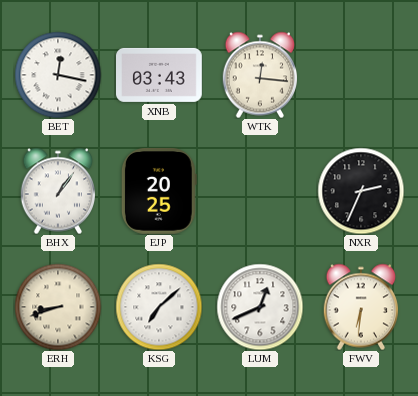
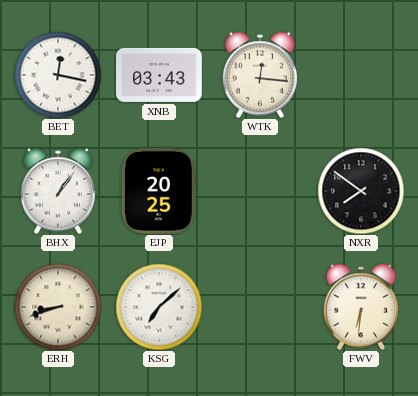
NXR: 2:34 -> 7:51
LUM: 12:41 -> none
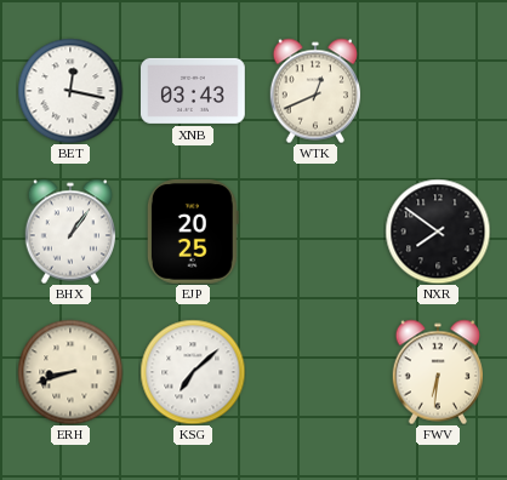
WTK: 12:16 -> 12:41
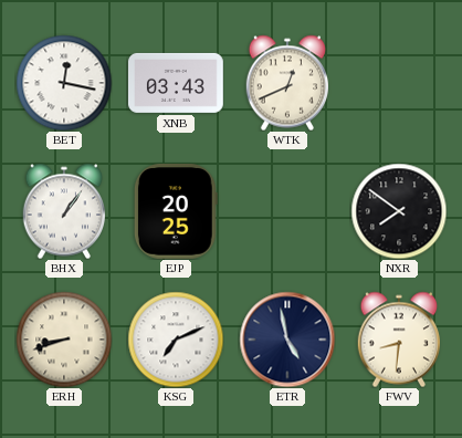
KSG: 7:08 -> 7:11
ETR: none -> 4:58
FWV: 6:31 -> 8:31
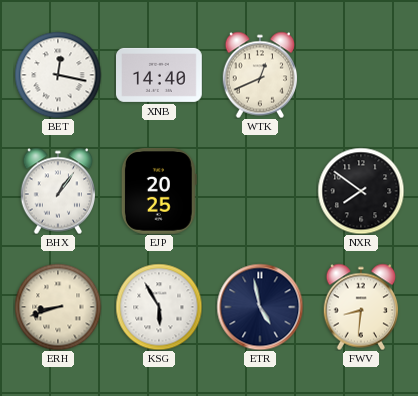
XNB: 03:43 -> 14:40
KSG: 7:11 -> 5:55
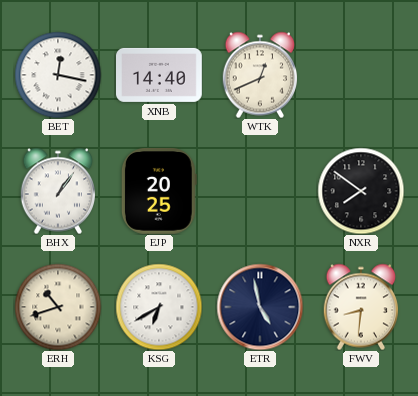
ERH: 8:42 -> 10:42
KSG: 5:55 -> 6:40
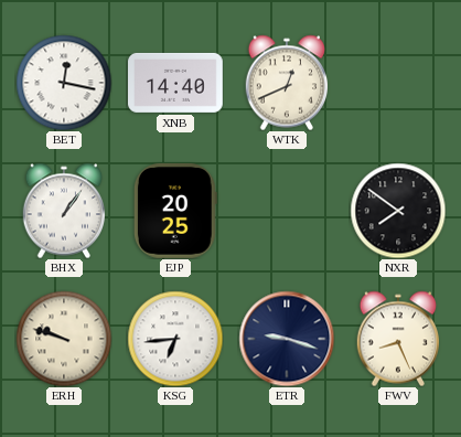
ERH: 10:42 -> 9:48
KSG: 6:40 -> 6:44
ETR: 4:58 -> 9:18
FWV: 8:31 -> 8:26
